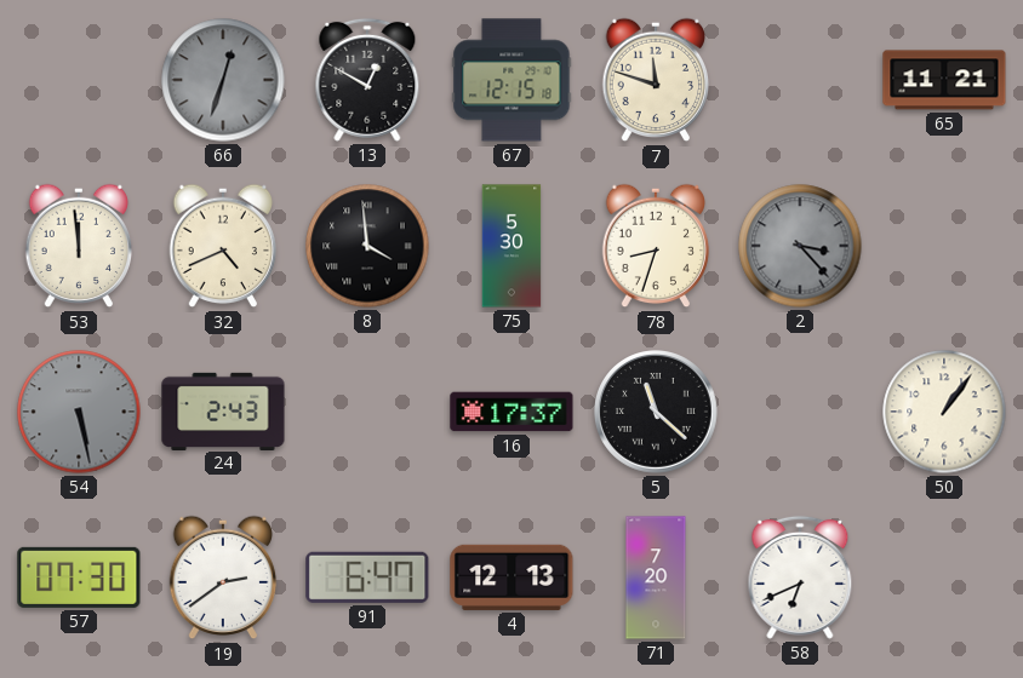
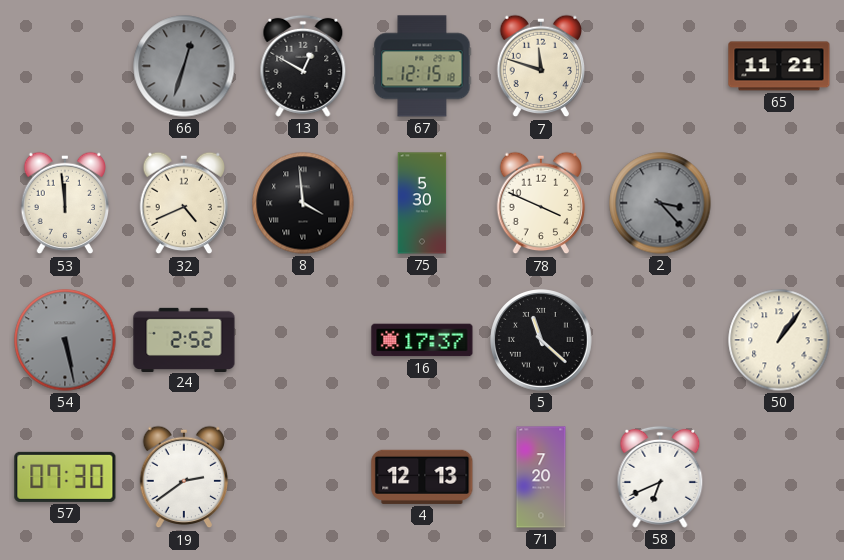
78: 8:33 -> 3:49
24: 2:43 -> 2:52
91: 6:47 -> none
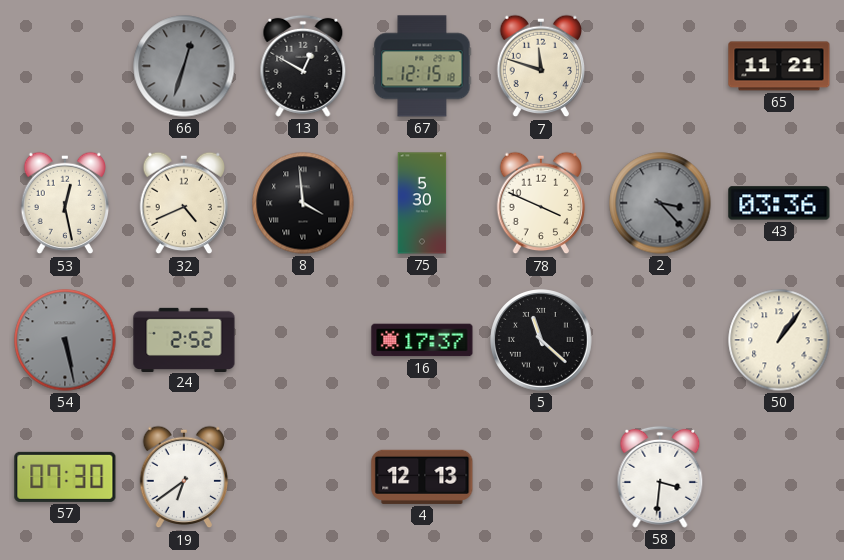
53: 11:59 -> 12:28
43: none -> 03:36
19: 2:39 -> 6:39
71: 7:20 -> none
58: 6:41 -> 3:31
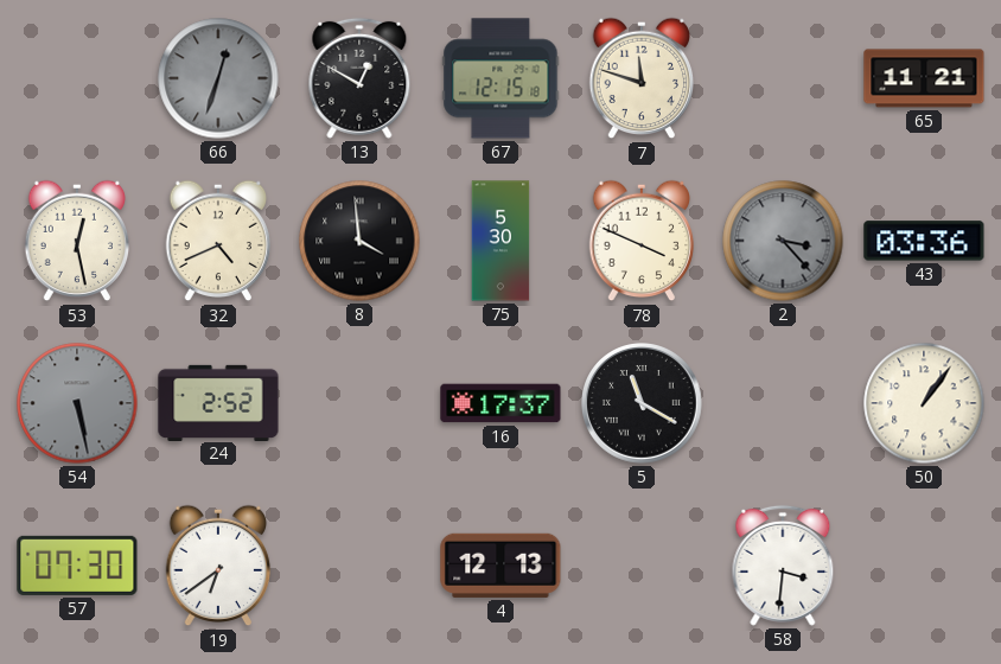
5: 11:22 -> 11:20
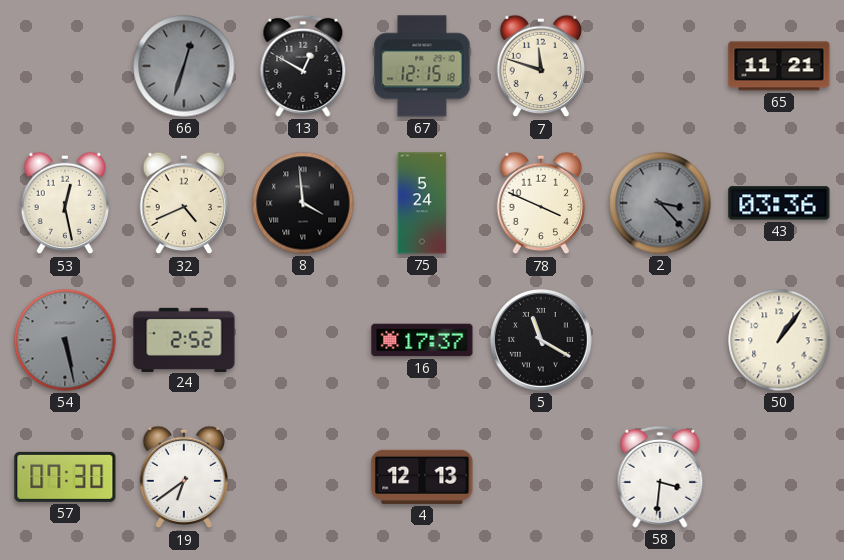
75: 5:30 -> 5:24
